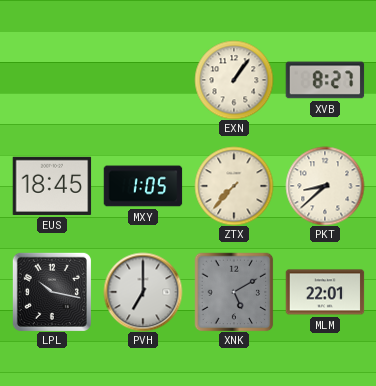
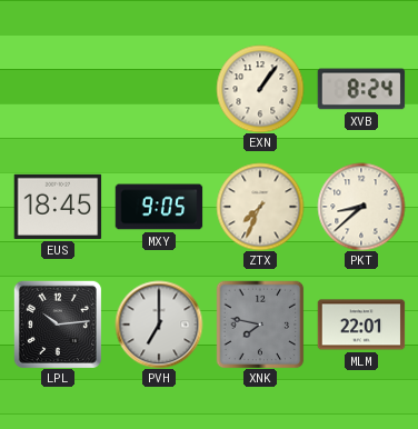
XVB: 8:27 -> 8:24
MXY: 1:05 -> 9:05
ZTX: 7:37 -> 7:34
LPL: 10:17 -> 10:14
XNK: 5:10 -> 7:47
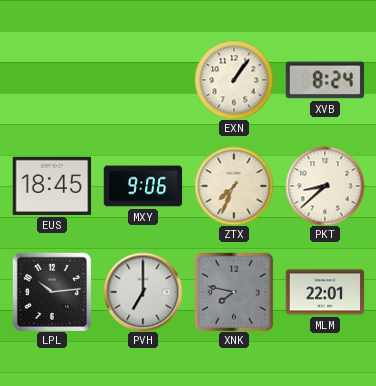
MXY: 9:05 -> 9:06
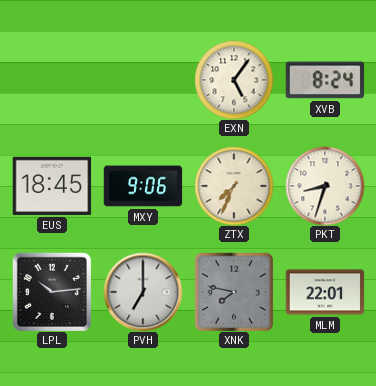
EXN: 1:06 -> 5:06
PKT: 8:38 -> 8:33
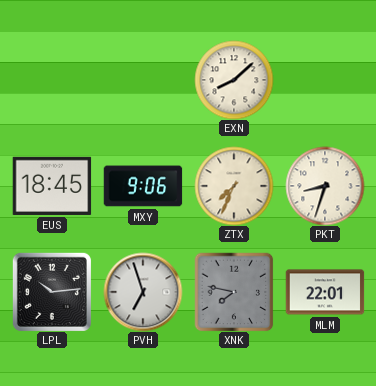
EXN: 5:06 -> 8:08
XVB: 8:24 -> none
PVH: 7:00 -> 6:57
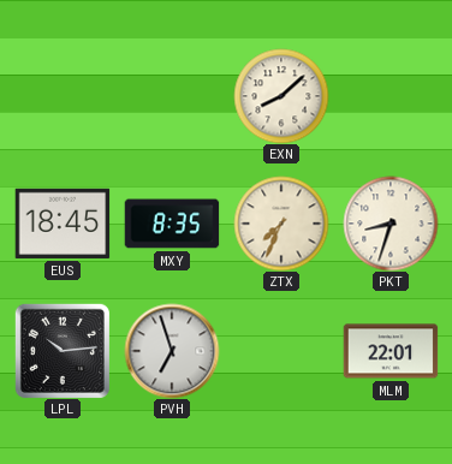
MXY: 9:06 -> 8:35
XNK: 7:47 -> none
